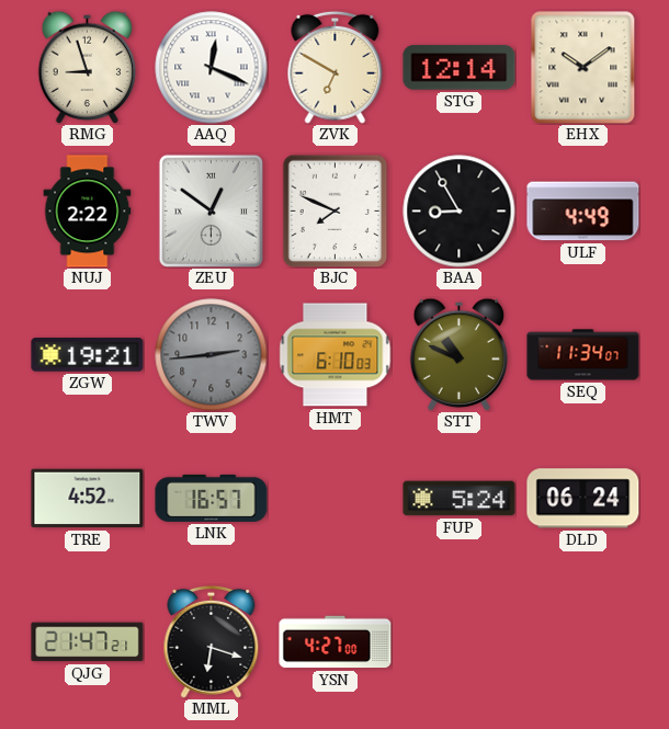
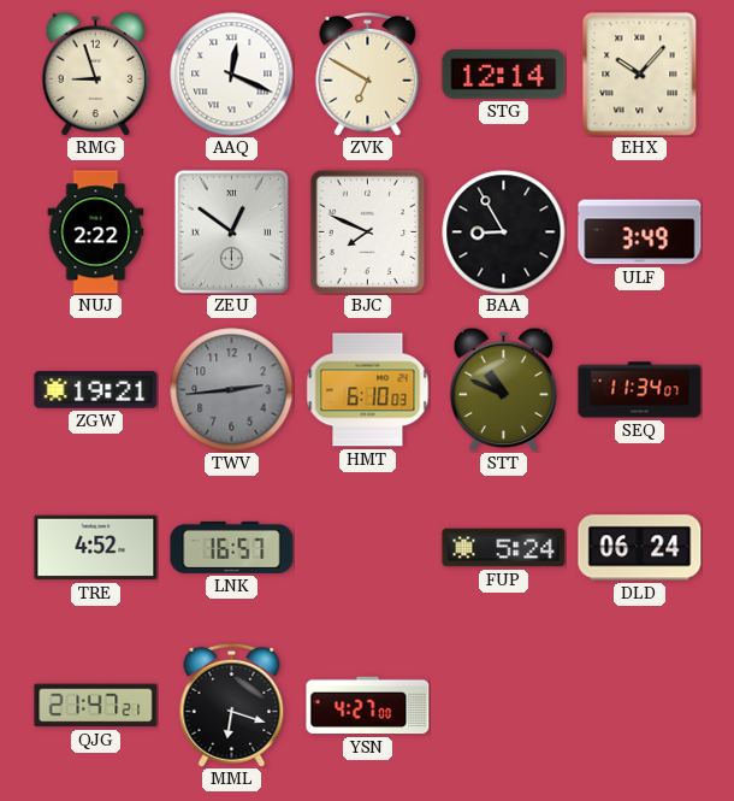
EHX: 10:09 -> 10:07
ULF: 4:49 -> 3:49
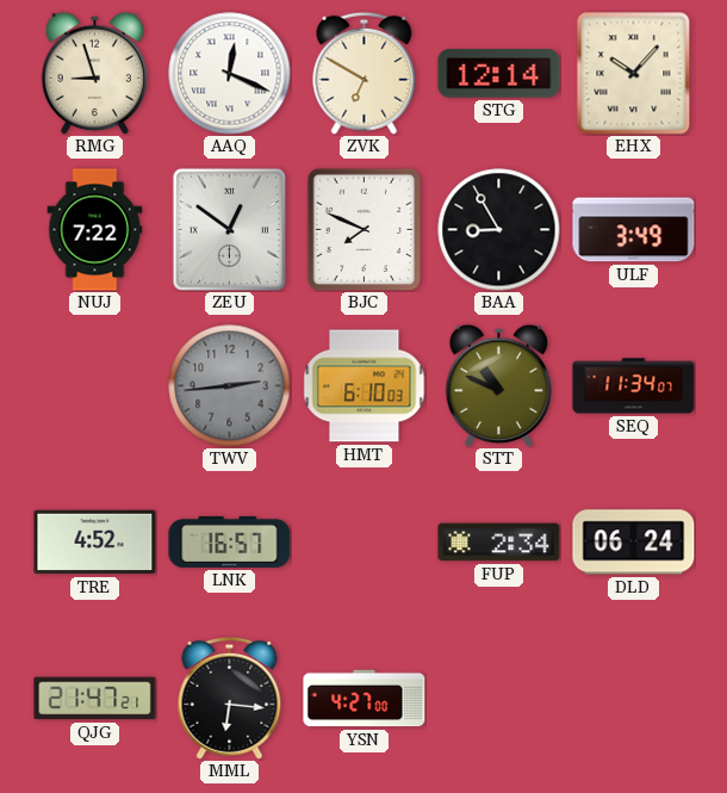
NUJ: 2:22 -> 7:22
ZGW: 19:21 -> none
FUP: 5:24 -> 2:34
MML: 6:18 -> 6:16
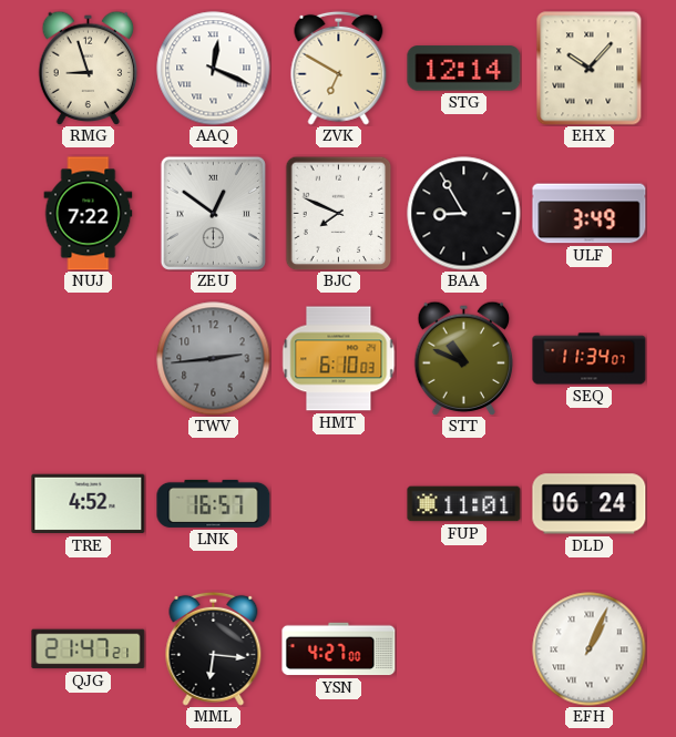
FUP: 2:34 -> 11:01
EFH: none -> 1:04
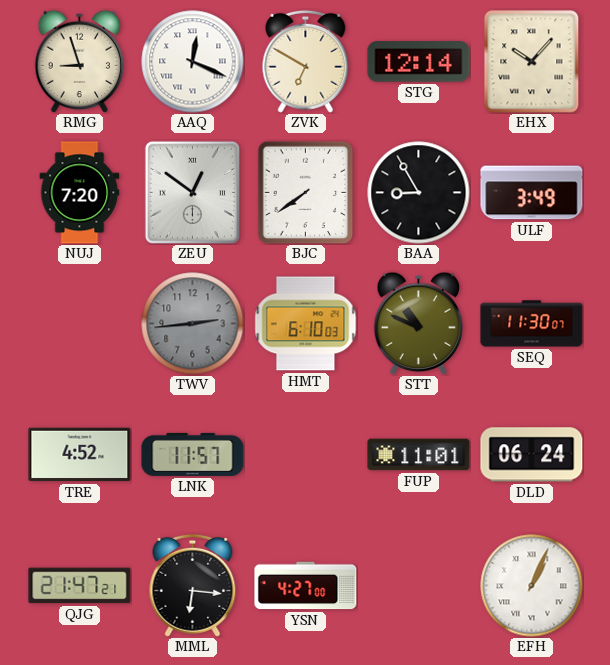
NUJ: 7:22 -> 7:20
BJC: 7:49 -> 7:39
SEQ: 11:34 -> 11:30
LNK: 16:57 -> 11:57
